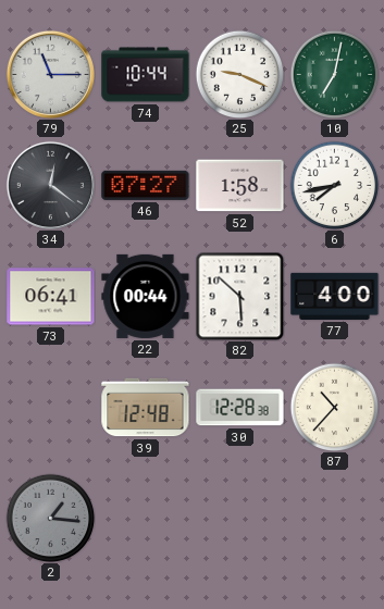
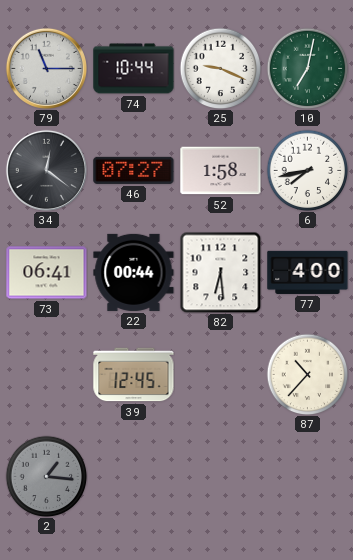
82: 5:52 -> 6:29
39: 12:48 -> 12:45
30: 12:28 -> none
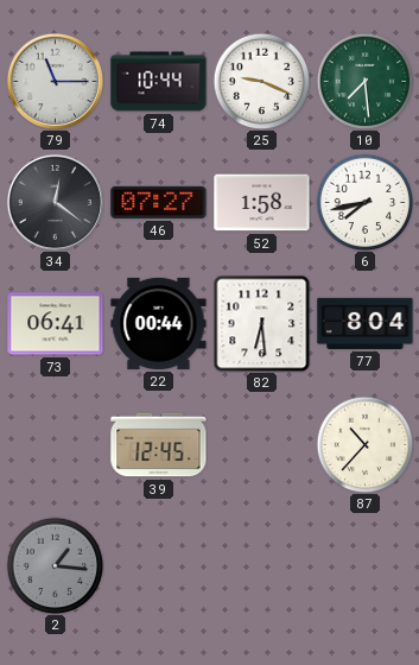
10: 7:02 -> 7:29
77: 4:00 -> 8:04
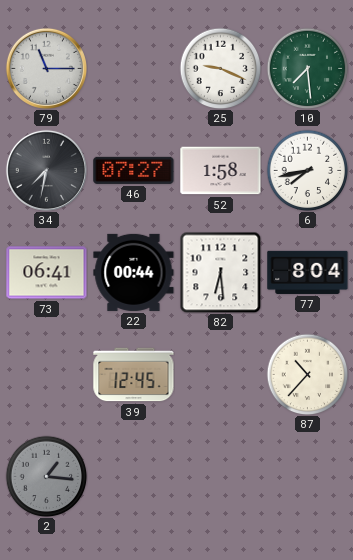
74: 10:44 -> none
34: 12:21 -> 7:32
